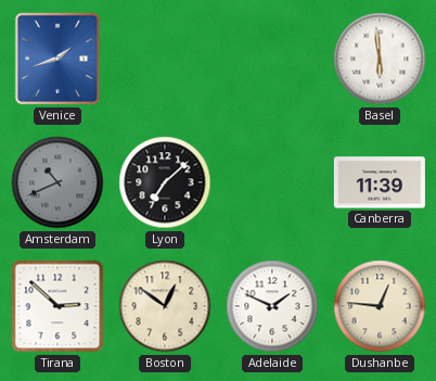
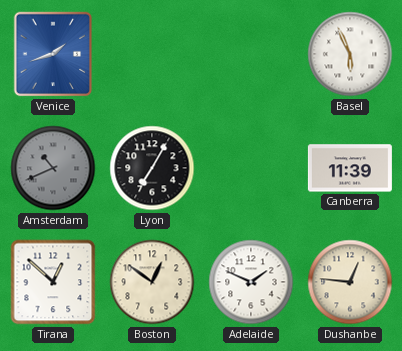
Basel: 5:59 -> 5:56
Lyon: 7:08 -> 7:05
Tirana: 2:52 -> 12:52
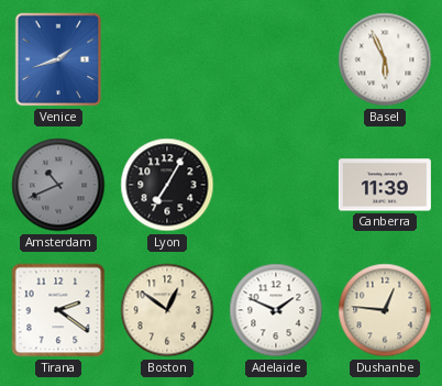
Tirana: 12:52 -> 2:21
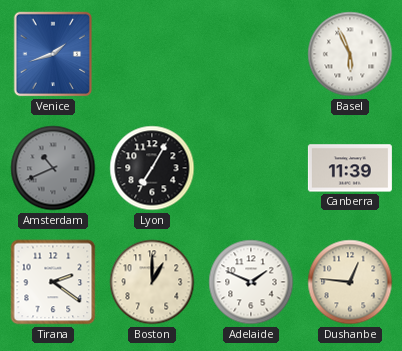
Boston: 12:51 -> 1:00
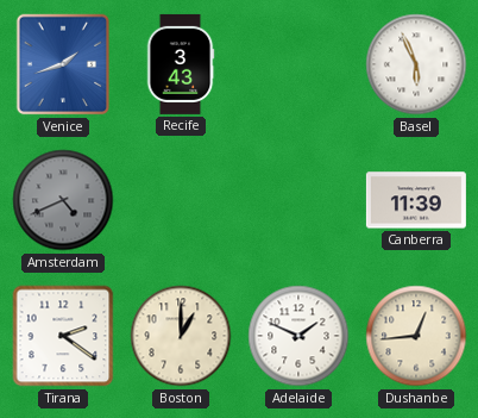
Recife: none -> 3:43
Amsterdam: 10:41 -> 4:41
Lyon: 7:05 -> none
Dushanbe: 12:46 -> 12:44
